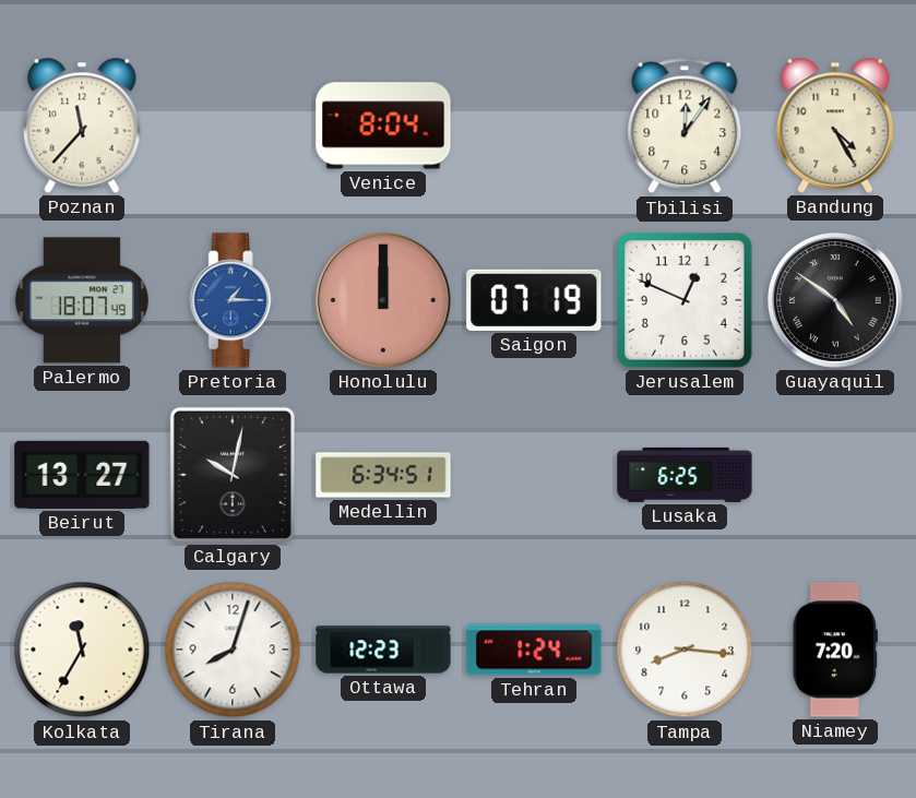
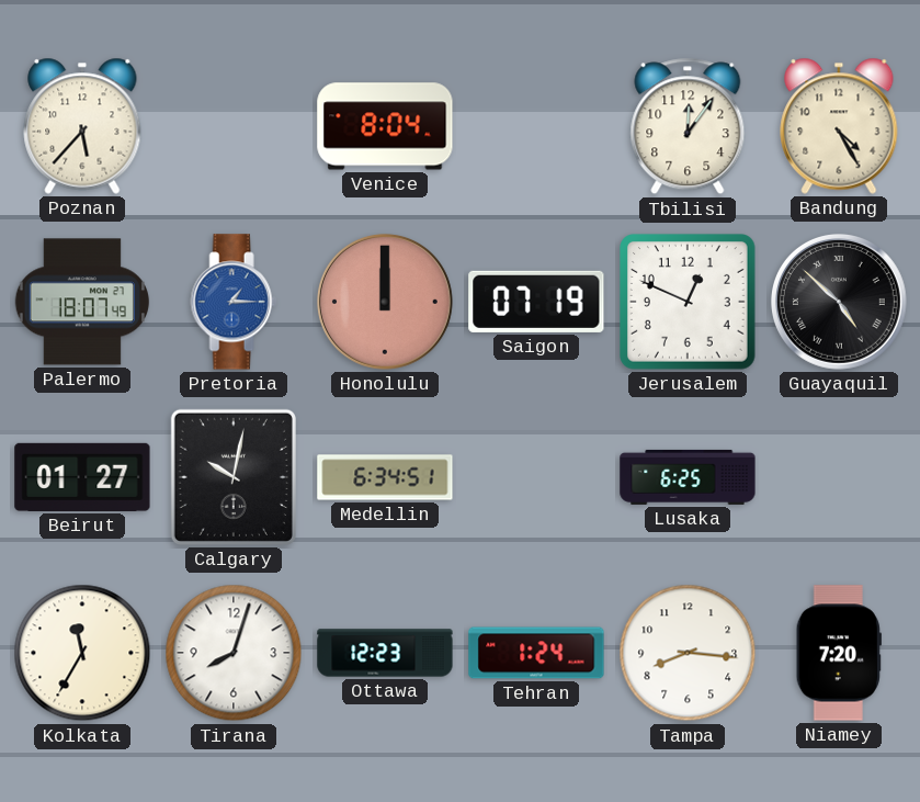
Poznan: 11:37 -> 5:37
Guayaquil: 4:51 -> 4:52
Beirut: 13:27 -> 01:27
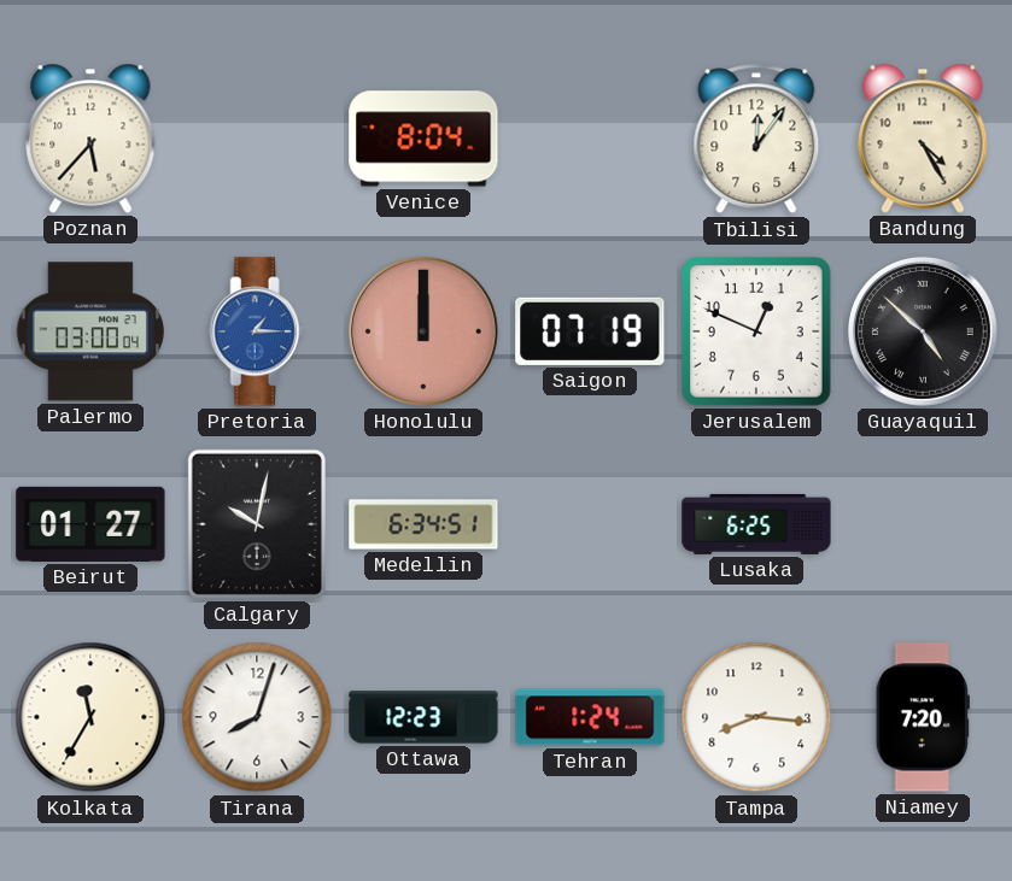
Palermo: 18:07 -> 03:00
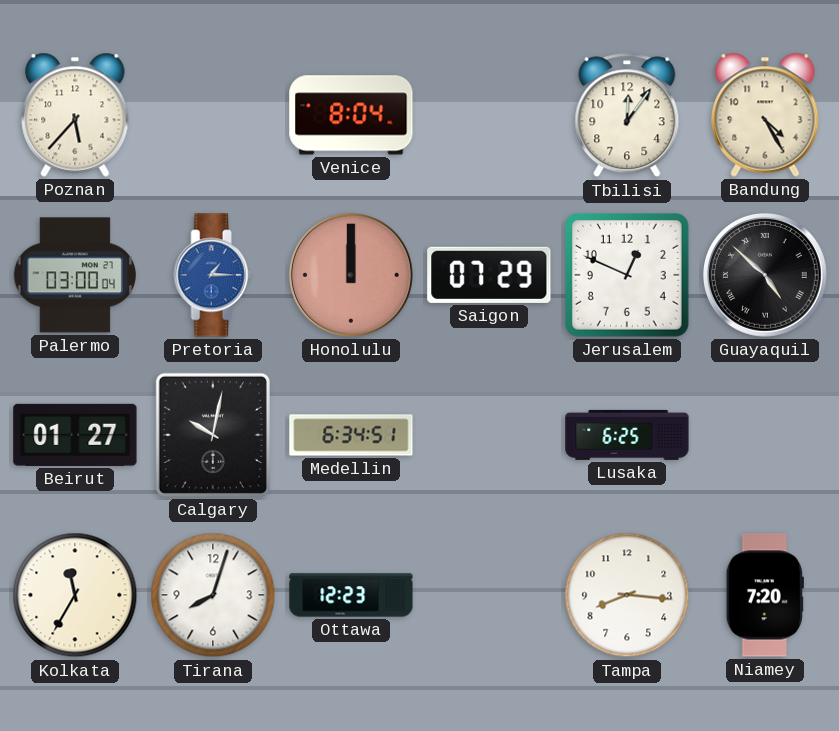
Saigon: 07:19 -> 07:29
Tehran: 1:24 -> none
